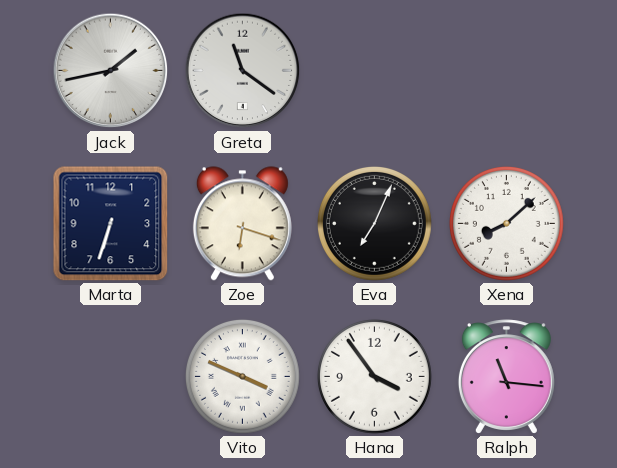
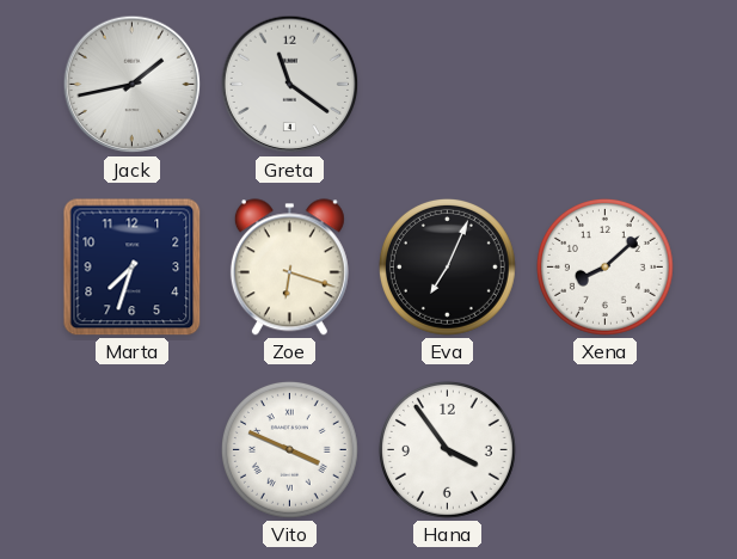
Marta: 6:33 -> 7:33
Ralph: 11:16 -> none
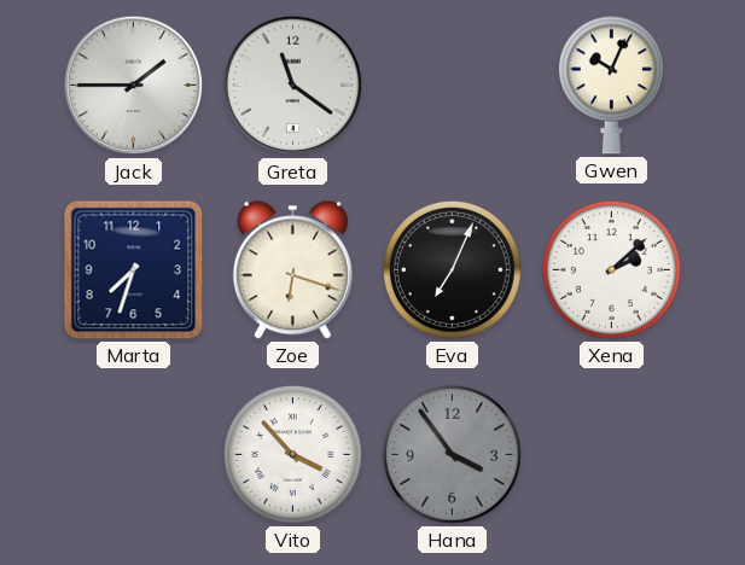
Jack: 1:43 -> 1:45
Gwen: none -> 10:04
Xena: 8:08 -> 2:08
Vito: 3:49 -> 3:53
Hana dial: white -> grey
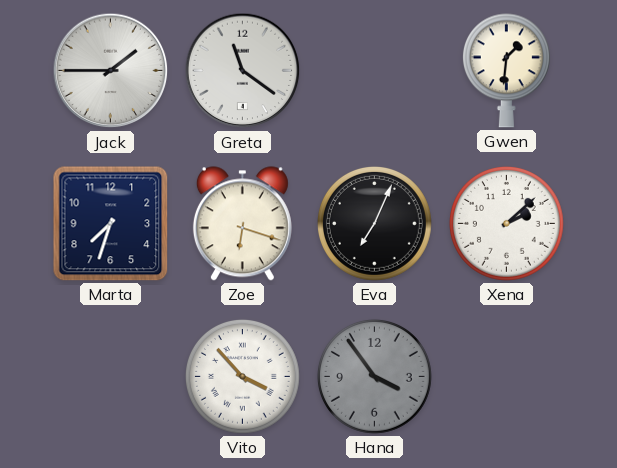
Gwen: 10:04 -> 1:31
